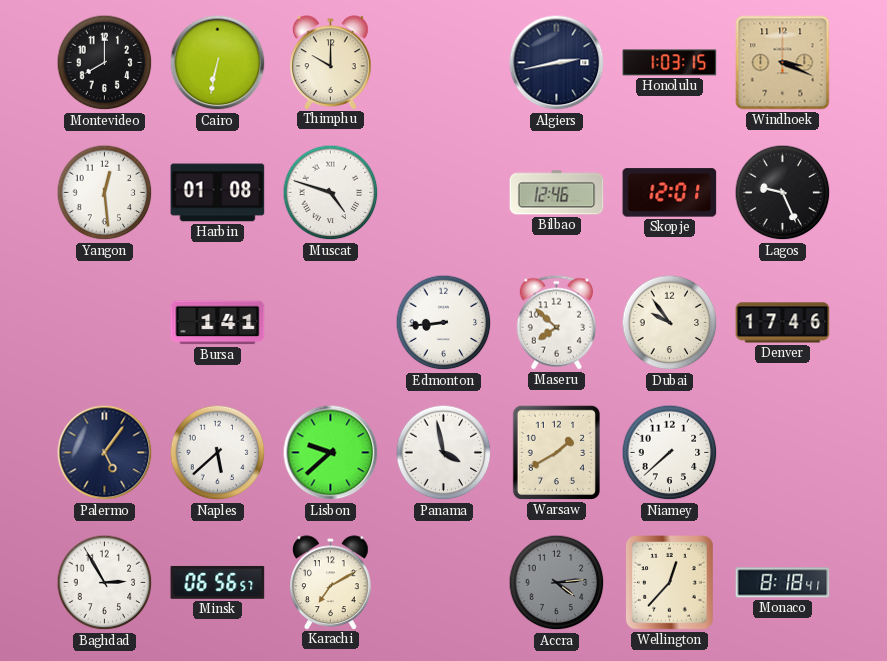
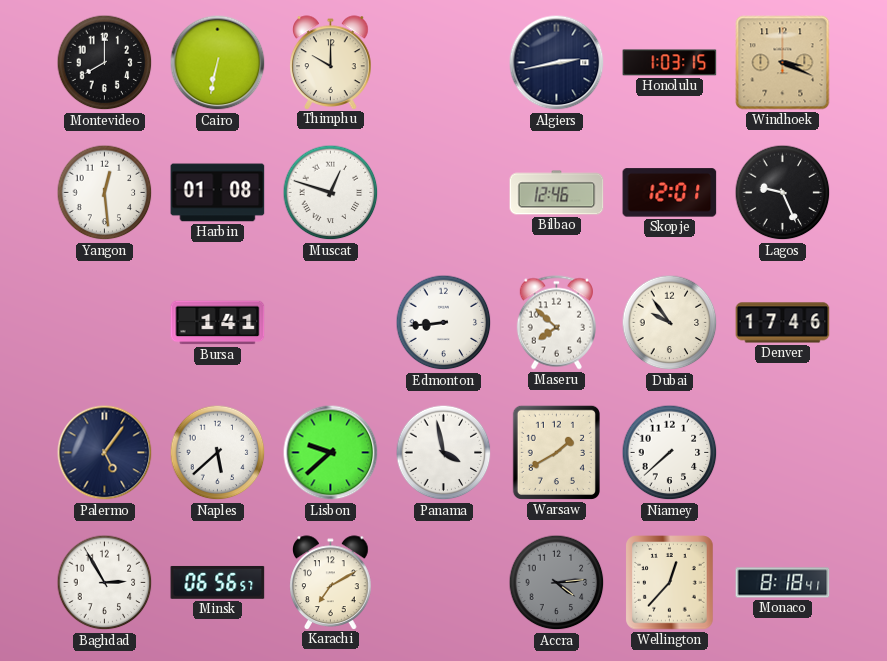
Muscat: 4:48 -> 12:48
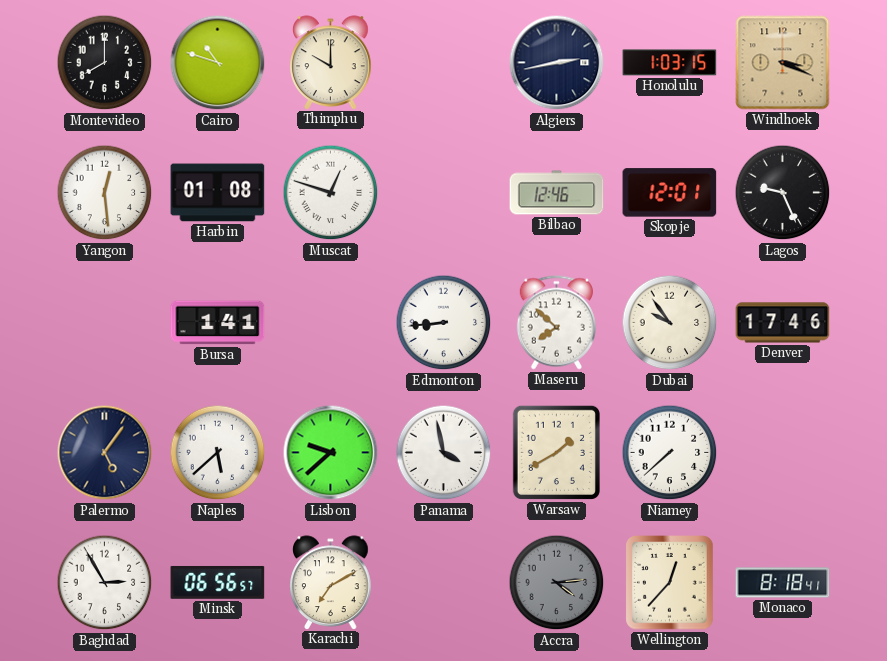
Cairo: 6:32 -> 10:48
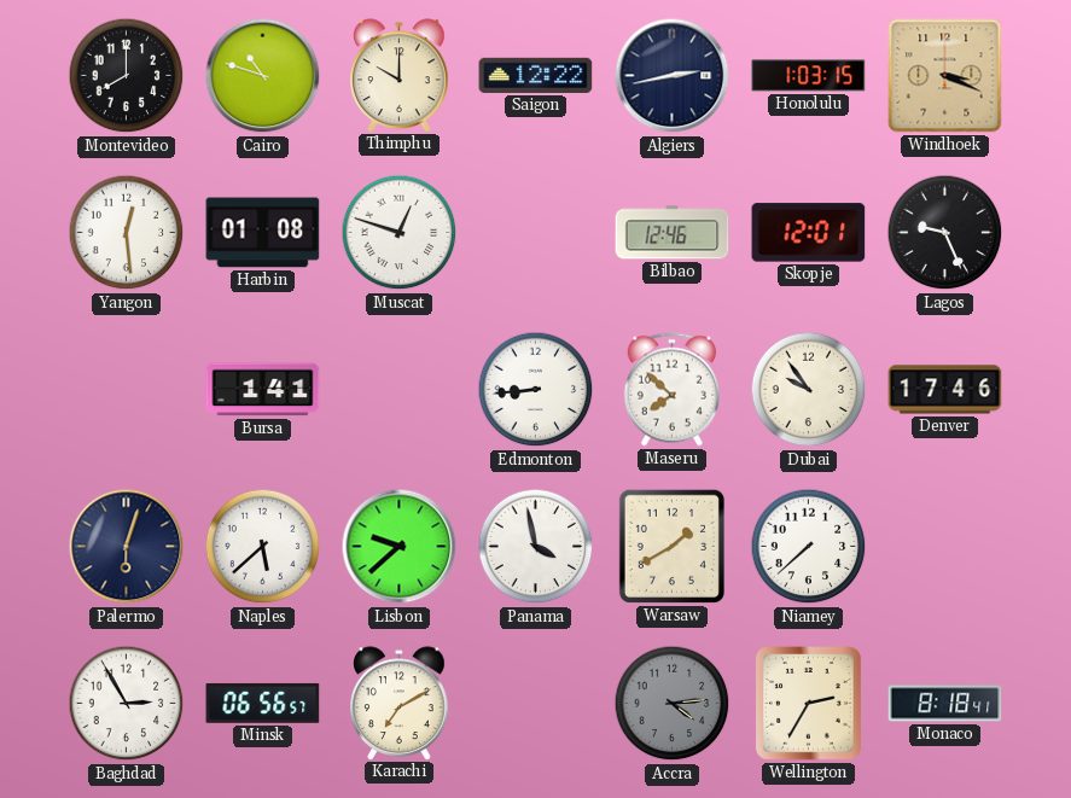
Saigon: none -> 12:22
Palermo: 5:06 -> 6:03
Wellington: 12:37 -> 2:35
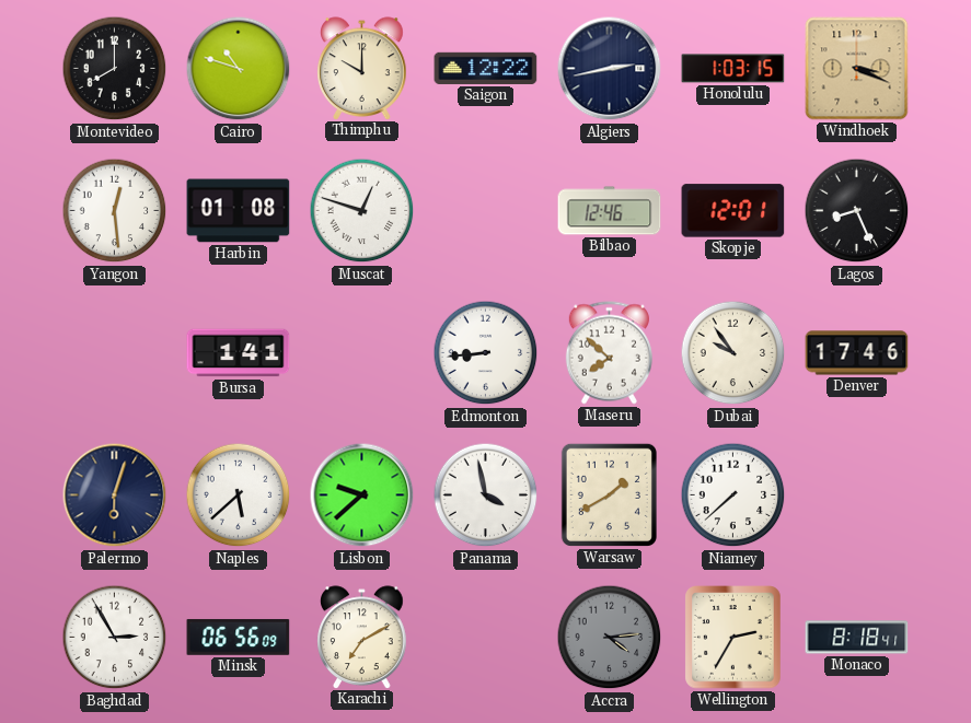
Lagos: 9:26 -> 8:26
Minsk: 06:56:57 -> 06:56:09
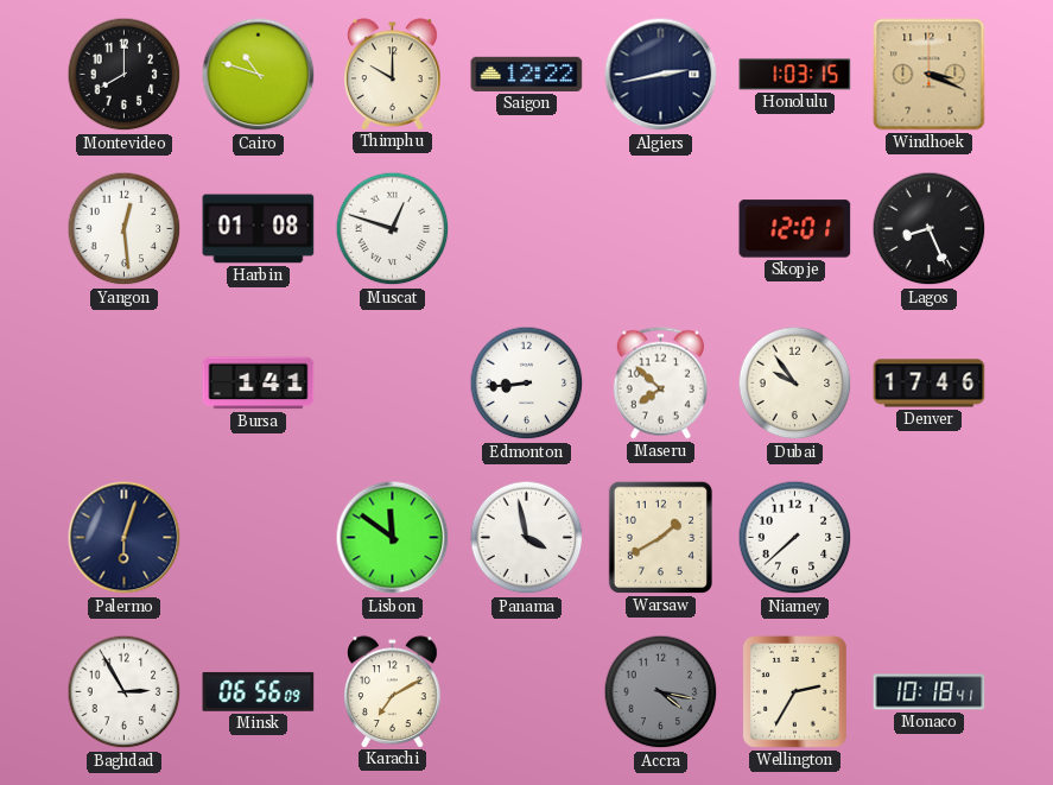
Bilbao: 12:46 -> none
Naples: 5:38 -> none
Lisbon: 9:38 -> 11:51
Accra: 4:14 -> 4:17
Monaco: 8:18 -> 10:18
